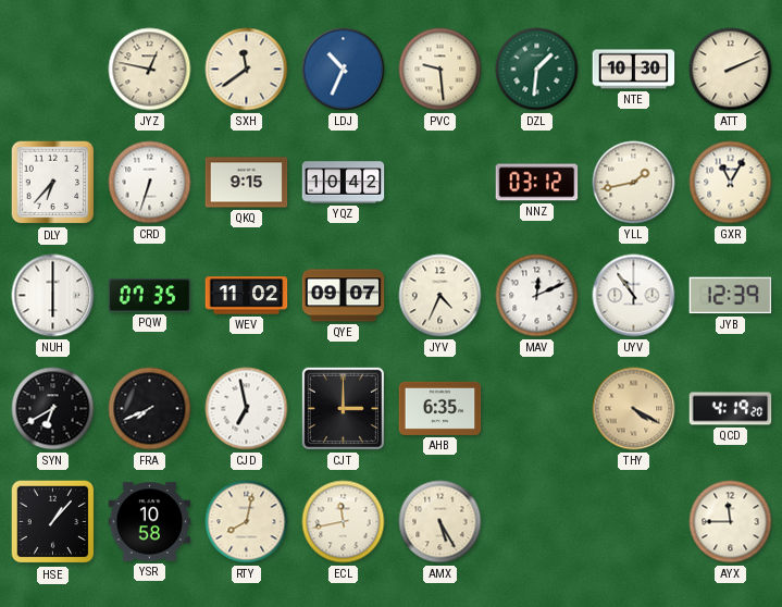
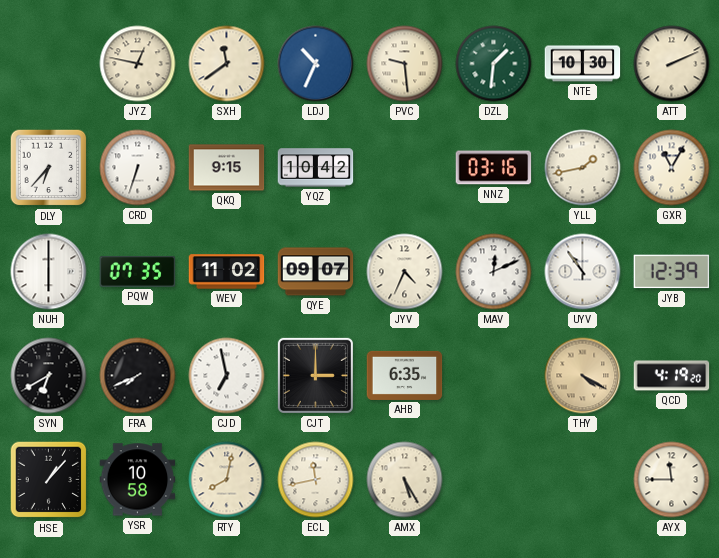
NNZ: 03:12 -> 03:16
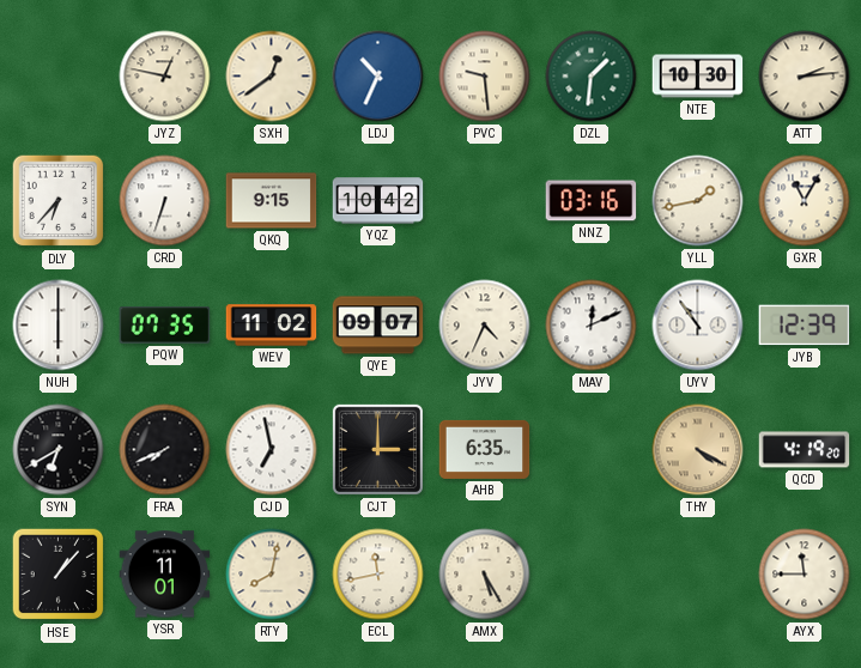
SXH: 11:39 -> 12:39
ATT: 2:11 -> 2:14
YSR: 10:58 -> 11:01
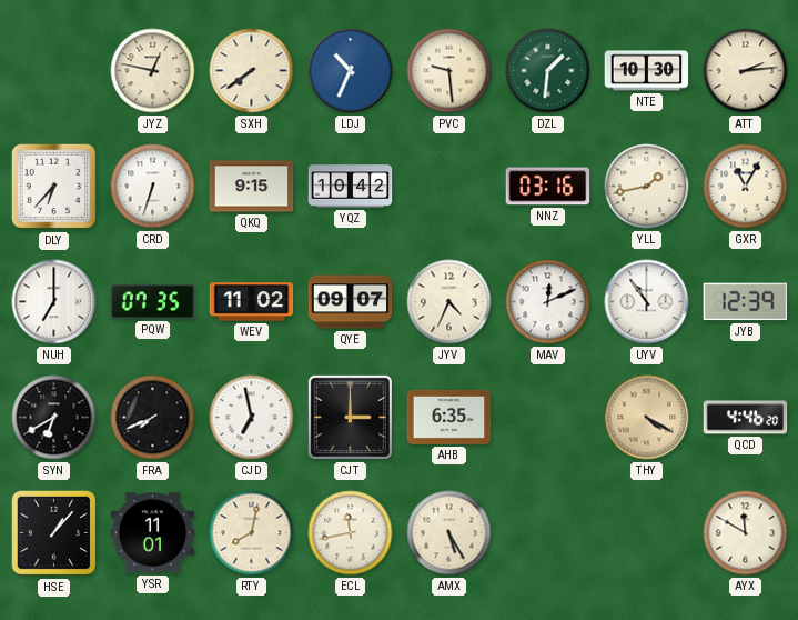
SXH: 12:39 -> 7:39
NUH: 6:00 -> 7:00
QCD: 4:19 -> 4:46
AYX: 11:45 -> 11:50
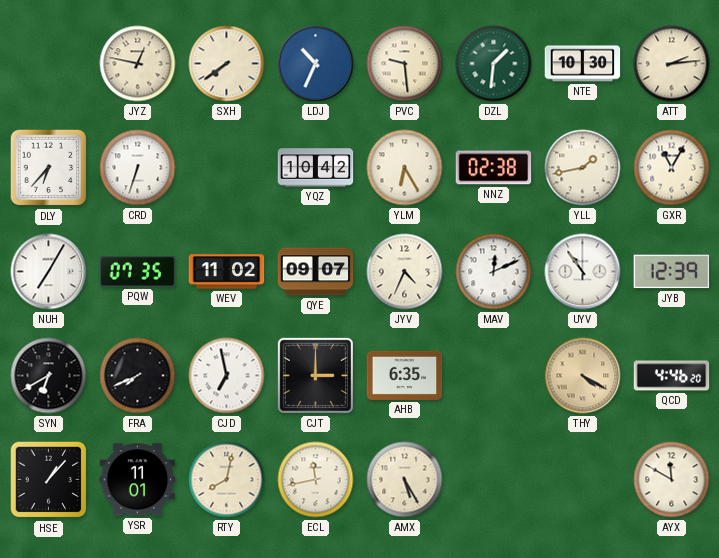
QKQ: 9:15 -> none
YLM: none -> 6:25
NNZ: 03:16 -> 02:38
NUH: 7:00 -> 7:05
